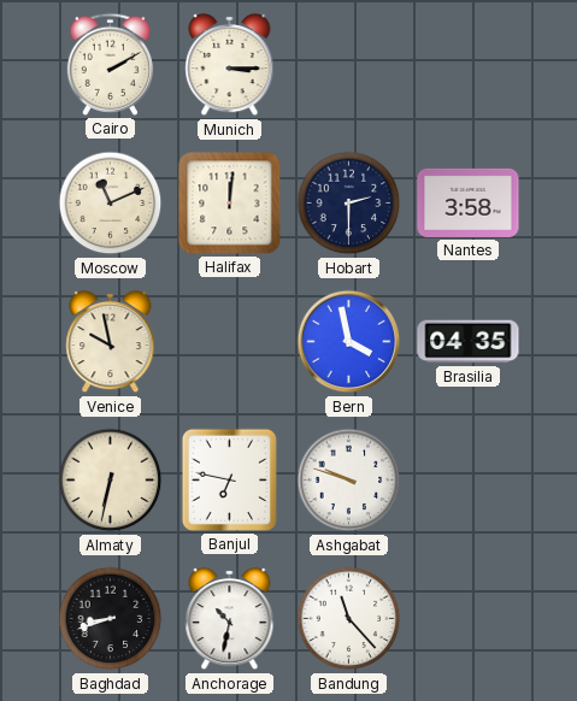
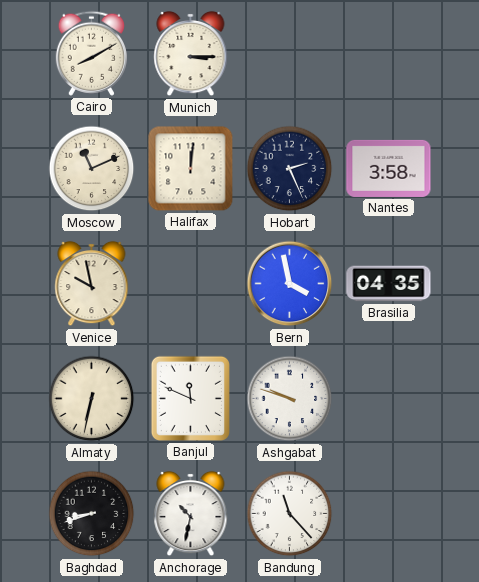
Cairo: 2:10 -> 8:10
Hobart: 2:30 -> 2:26
Banjul: 6:47 -> 11:49
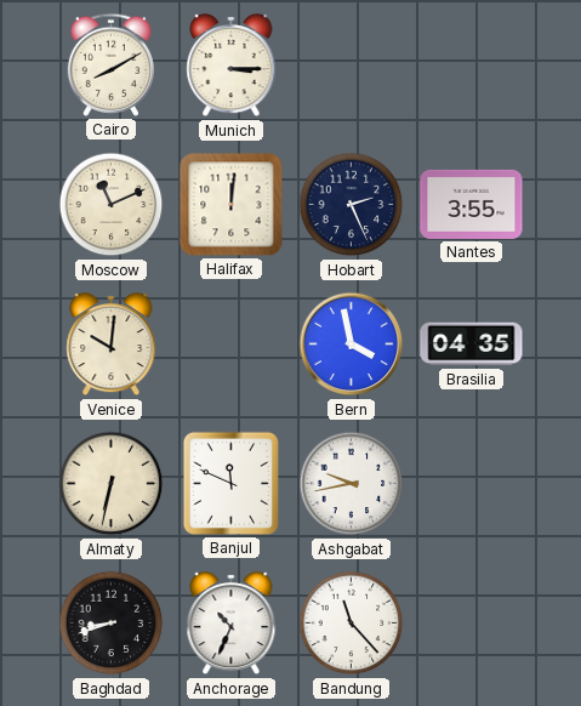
Nantes: 3:58 -> 3:55
Venice: 9:58 -> 10:01
Ashgabat: 9:48 -> 9:43
Anchorage: 10:32 -> 10:34
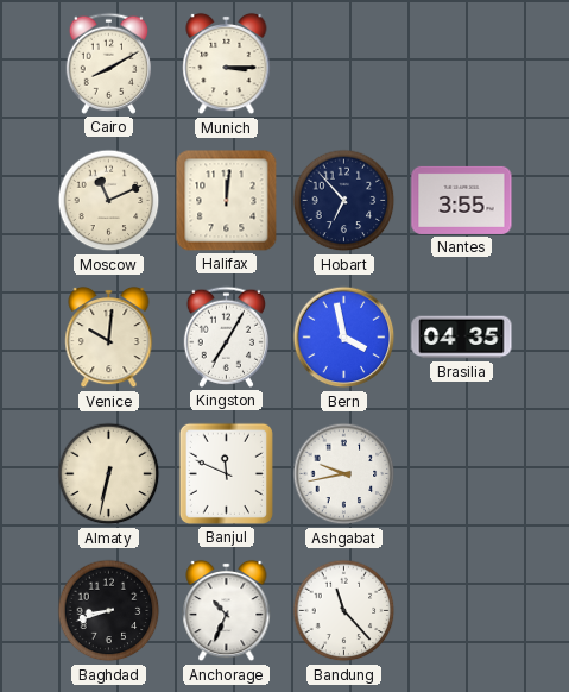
Hobart: 2:26 -> 6:53
Kingston: none -> 7:05
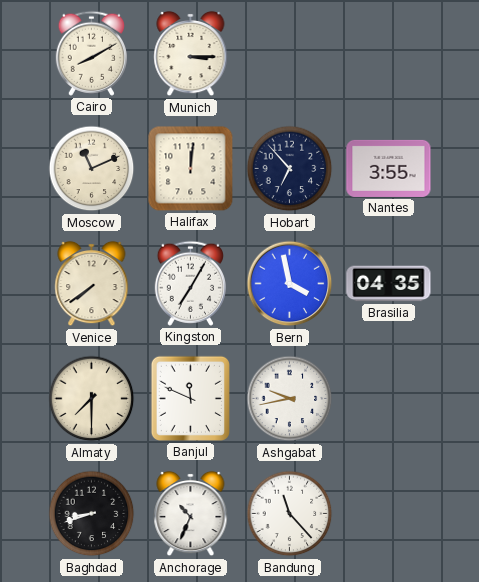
Venice: 10:01 -> 7:39
Almaty: 6:32 -> 7:30
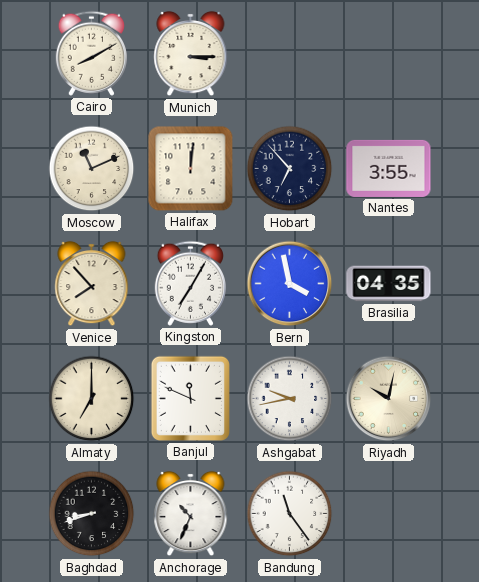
Venice: 7:39 -> 7:53
Almaty: 7:30 -> 7:00
Riyadh: none -> 10:02
Bandung: 11:23 -> 11:24
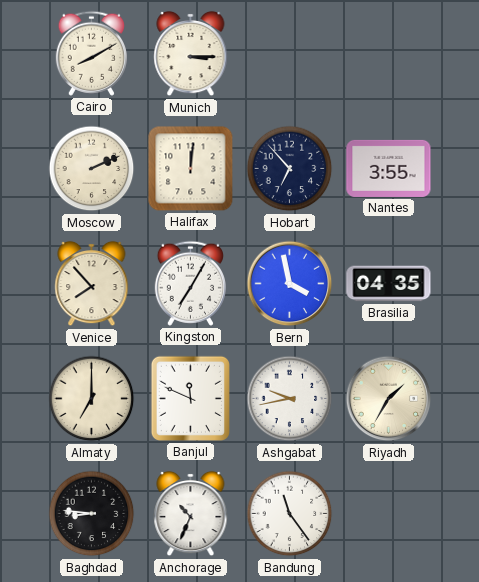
Moscow: 11:11 -> 2:11
Riyadh: 10:02 -> 1:35
Baghdad: 8:42 -> 8:46
